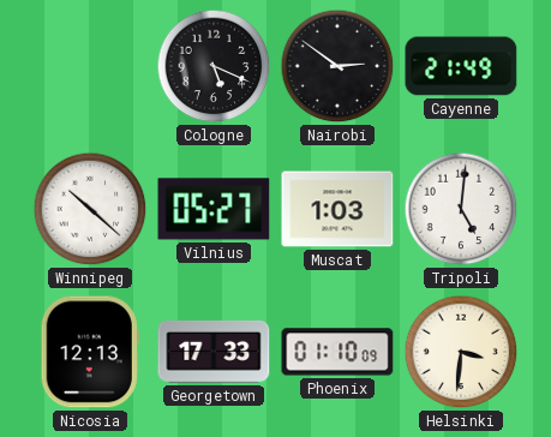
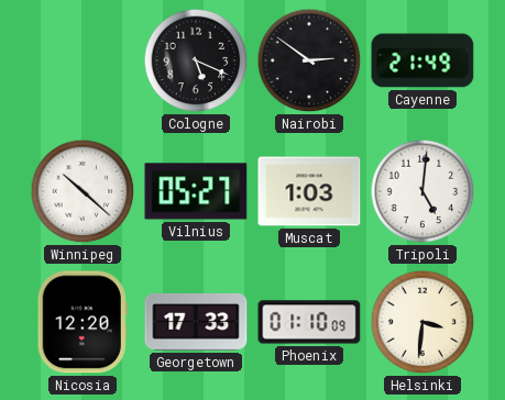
Nicosia: 12:13 -> 12:20
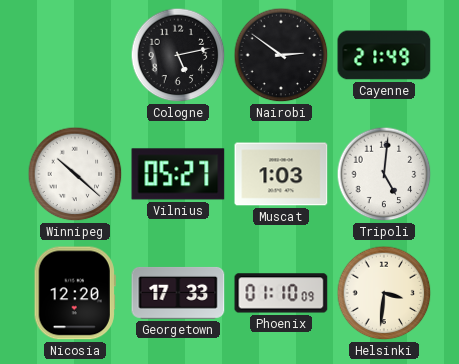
Cologne: 5:19 -> 5:13
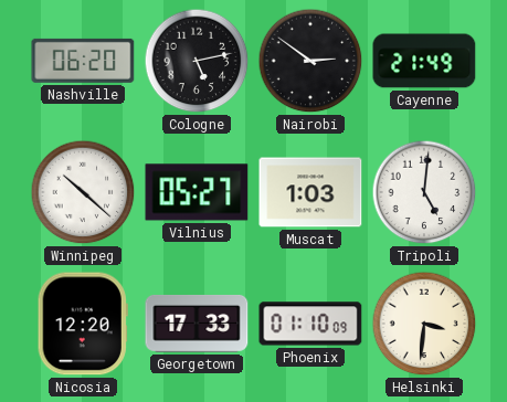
Nashville: none -> 06:20
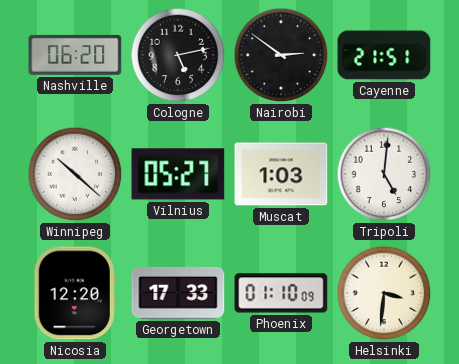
Cayenne: 21:49 -> 21:51
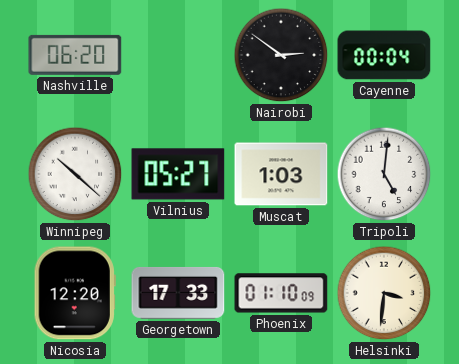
Cologne: 5:13 -> none
Cayenne: 21:51 -> 00:04
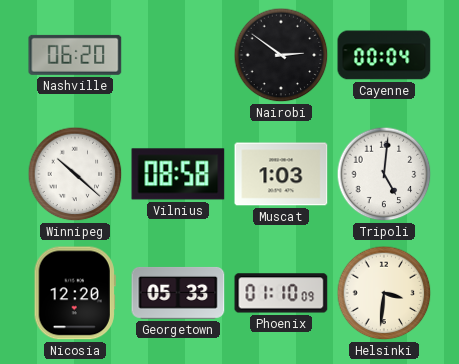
Vilnius: 05:27 -> 08:58
Georgetown: 17:33 -> 05:33
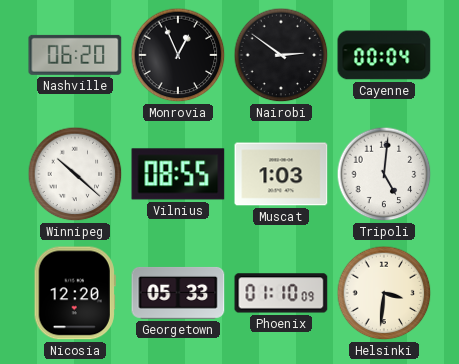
Monrovia: none -> 12:56
Vilnius: 08:58 -> 08:55
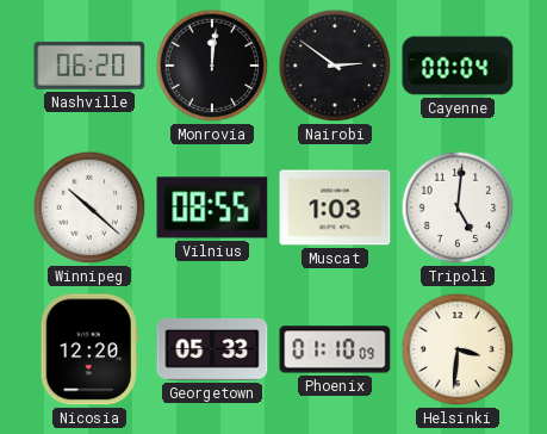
Monrovia: 12:56 -> 12:01
